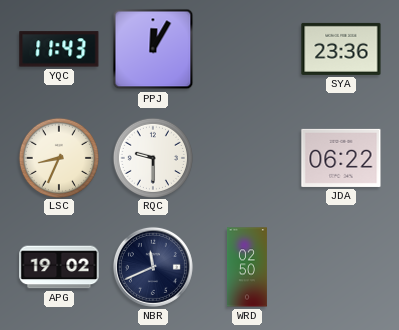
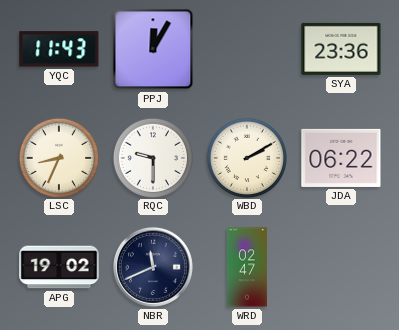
WBD: none -> 2:10
WRD: 02:50 -> 02:47
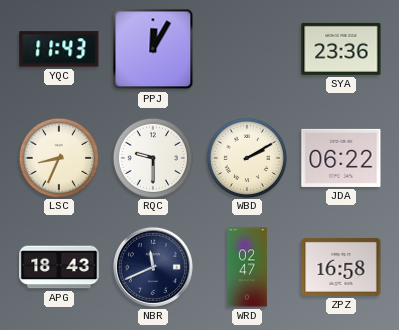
APG: 19:02 -> 18:43
ZPZ: none -> 16:58
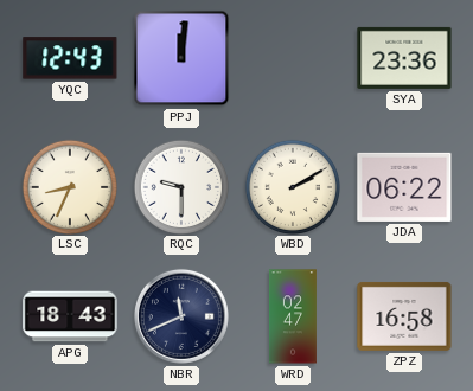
YQC: 11:43 -> 12:43
PPJ: 12:05 -> 12:01
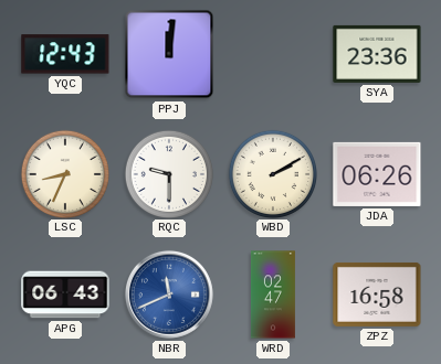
JDA: 06:22 -> 06:26
APG: 18:43 -> 06:43
NBR dial: navy -> blue
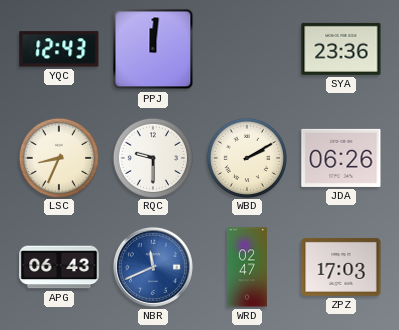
ZPZ: 16:58 -> 17:03
